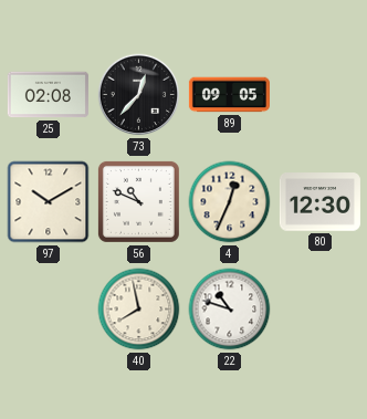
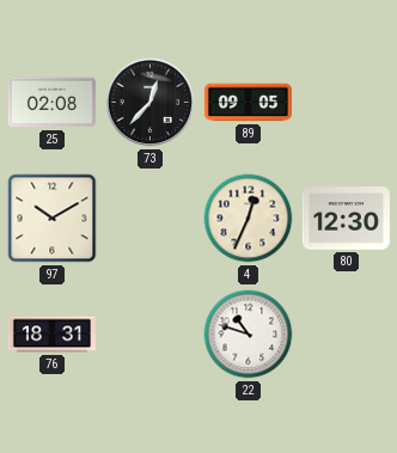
56: 10:49 -> none
76: none -> 18:31
40: 7:58 -> none
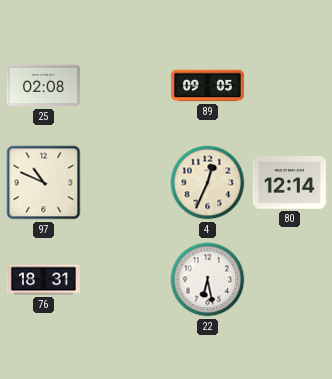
73: 12:37 -> none
97: 10:10 -> 10:49
80: 12:30 -> 12:14
22: 10:48 -> 6:28
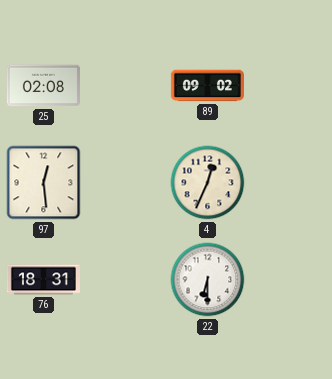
89: 09:05 -> 09:02
97: 10:49 -> 12:29
80: 12:14 -> none
22: 6:28 -> 6:30
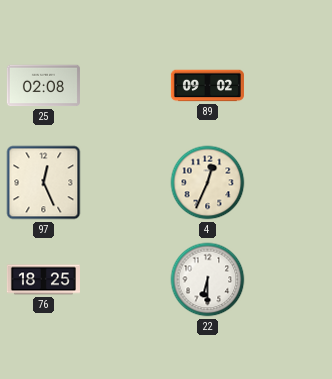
97: 12:29 -> 12:26
76: 18:31 -> 18:25
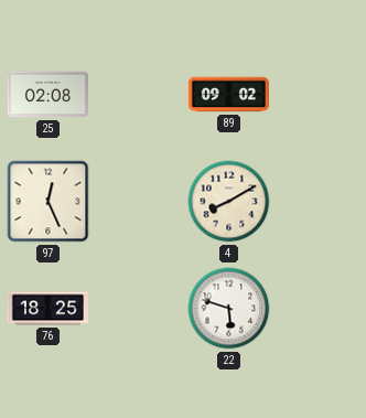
4: 12:34 -> 8:10
22: 6:30 -> 5:48
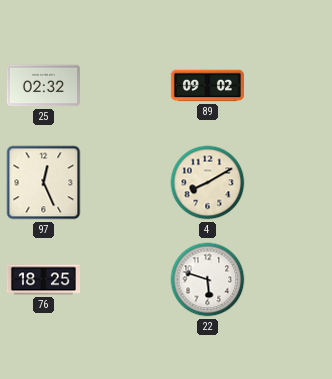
25: 02:08 -> 02:32
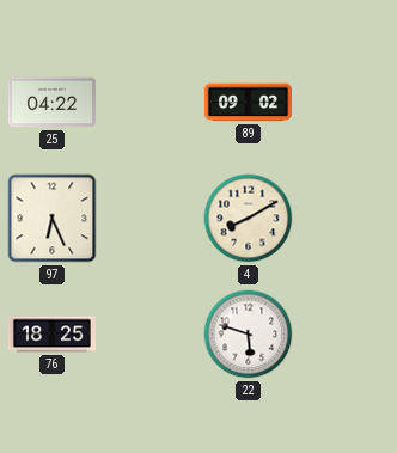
25: 02:32 -> 04:22
97: 12:26 -> 6:26
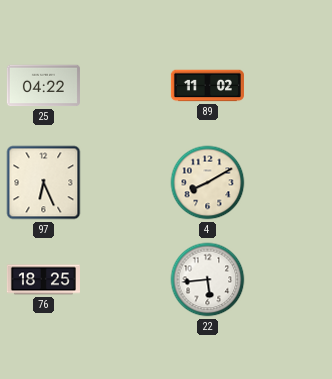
89: 09:02 -> 11:02
22: 5:48 -> 5:44
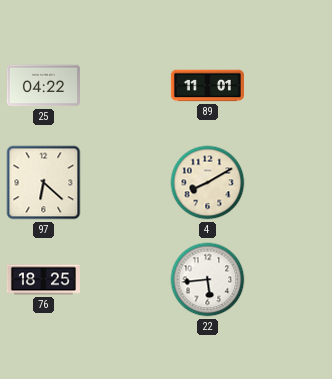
89: 11:02 -> 11:01
97: 6:26 -> 6:22
